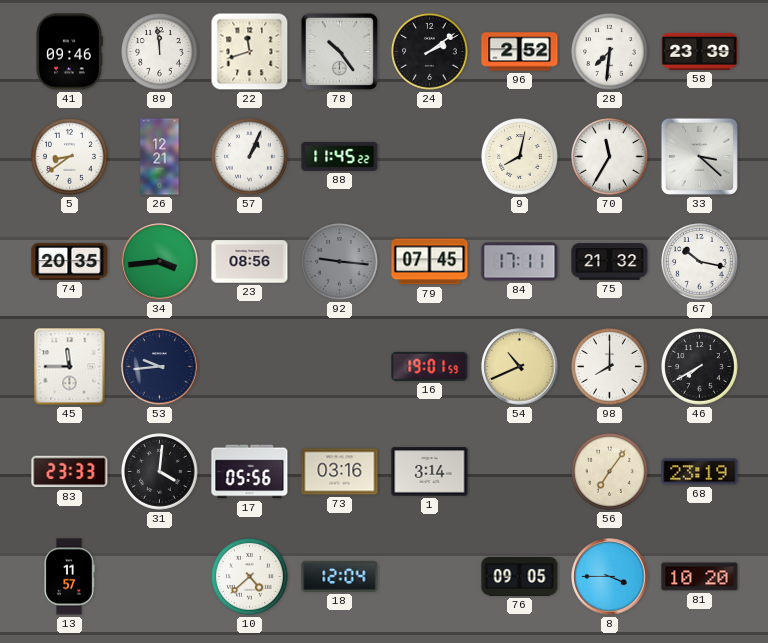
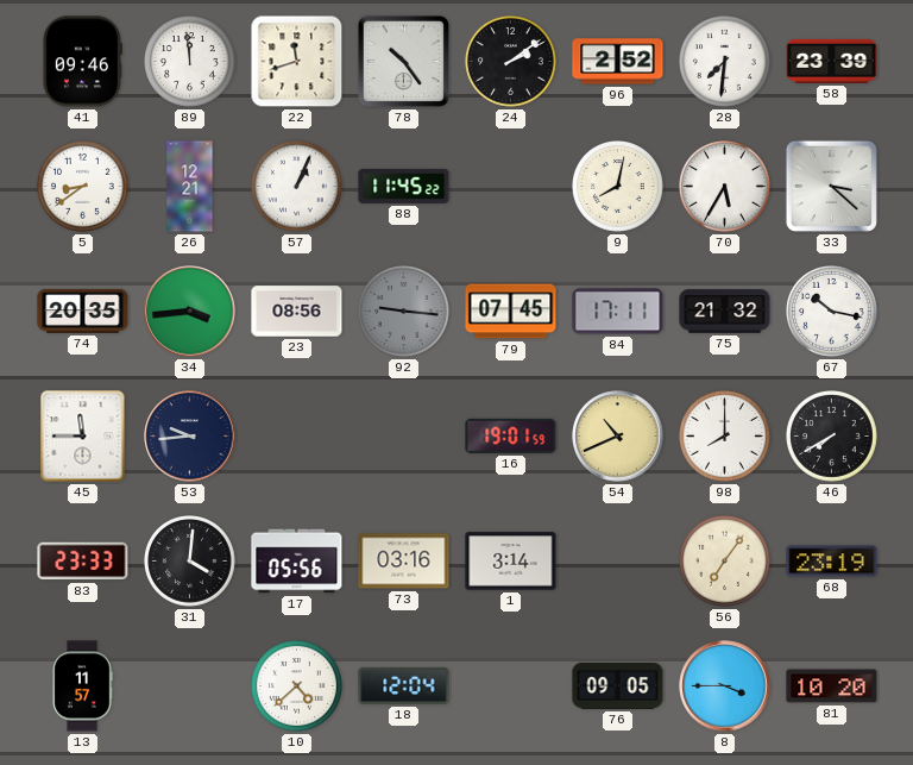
70: 11:35 -> 5:35
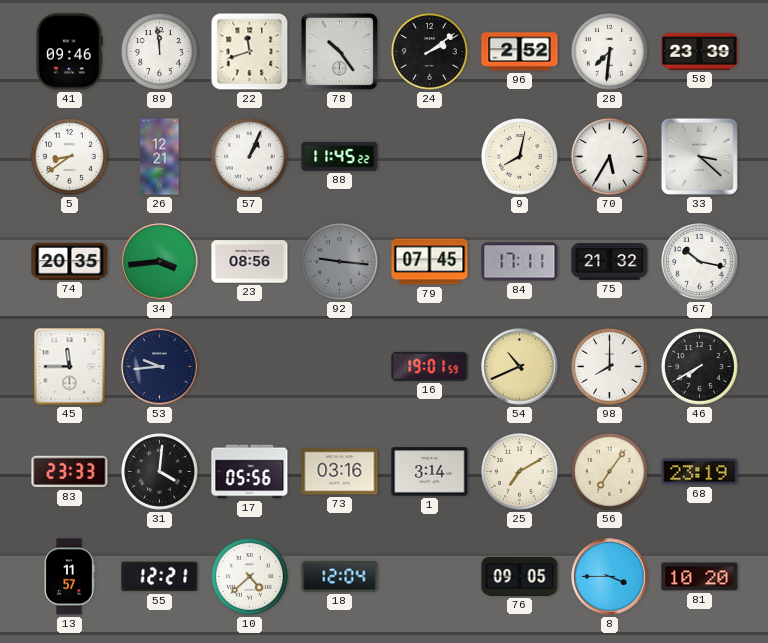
25: none -> 7:10
55: none -> 12:21
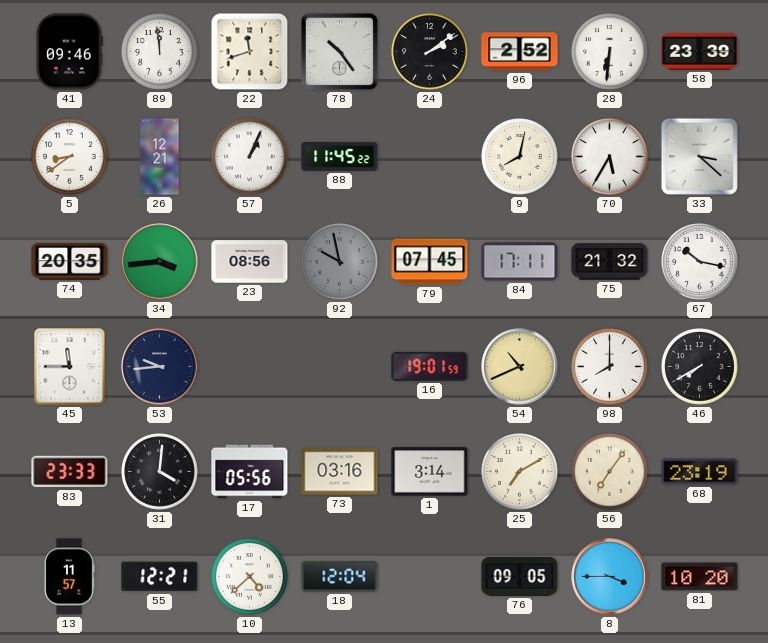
28: 7:31 -> 6:31
92: 9:16 -> 9:58
